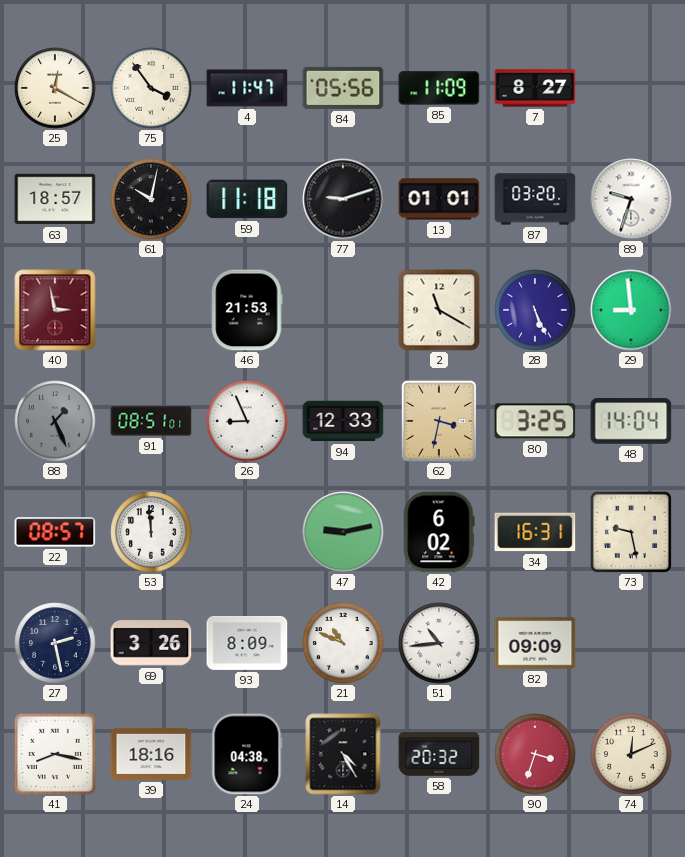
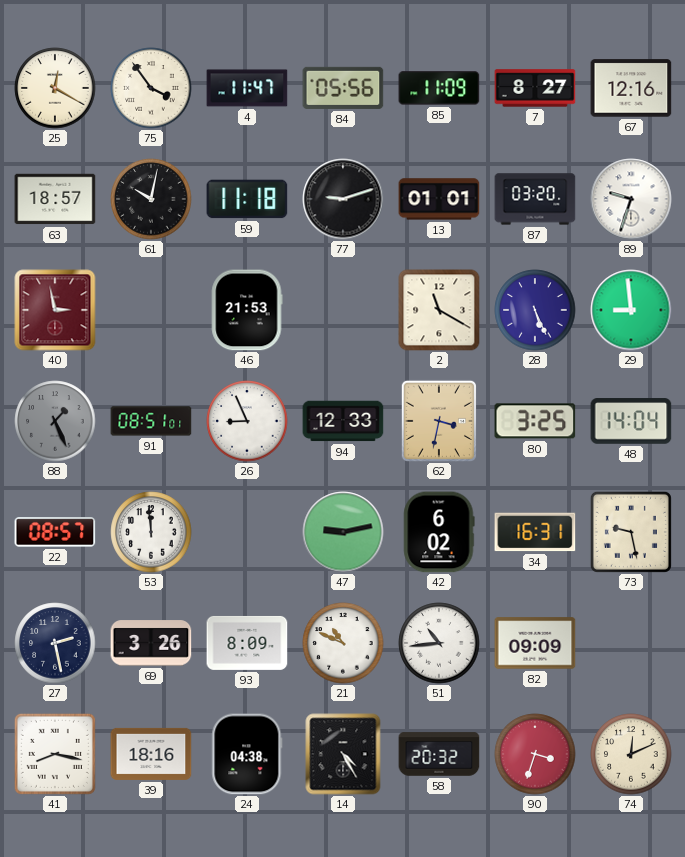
67: none -> 12:16
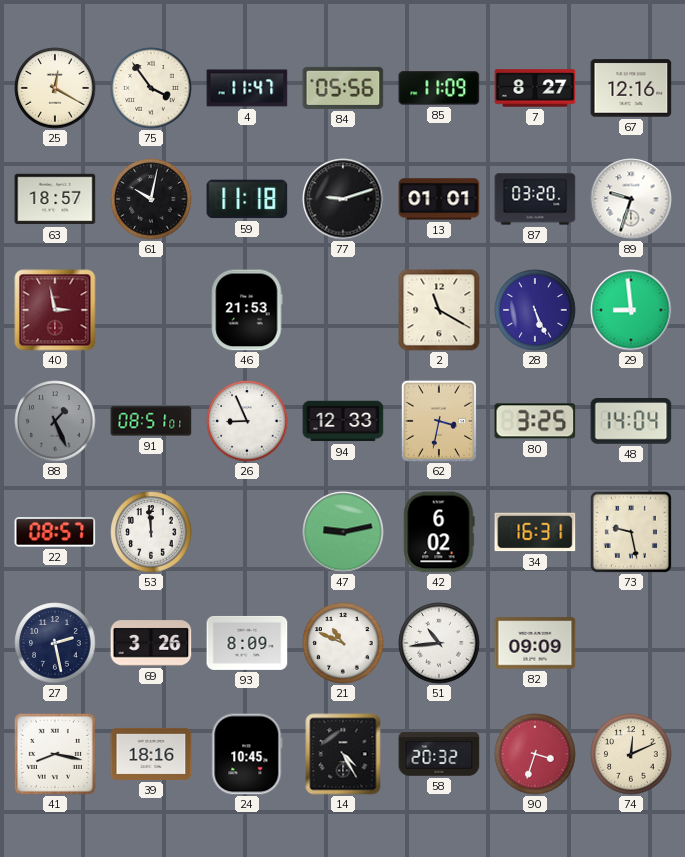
24: 04:38 -> 10:45
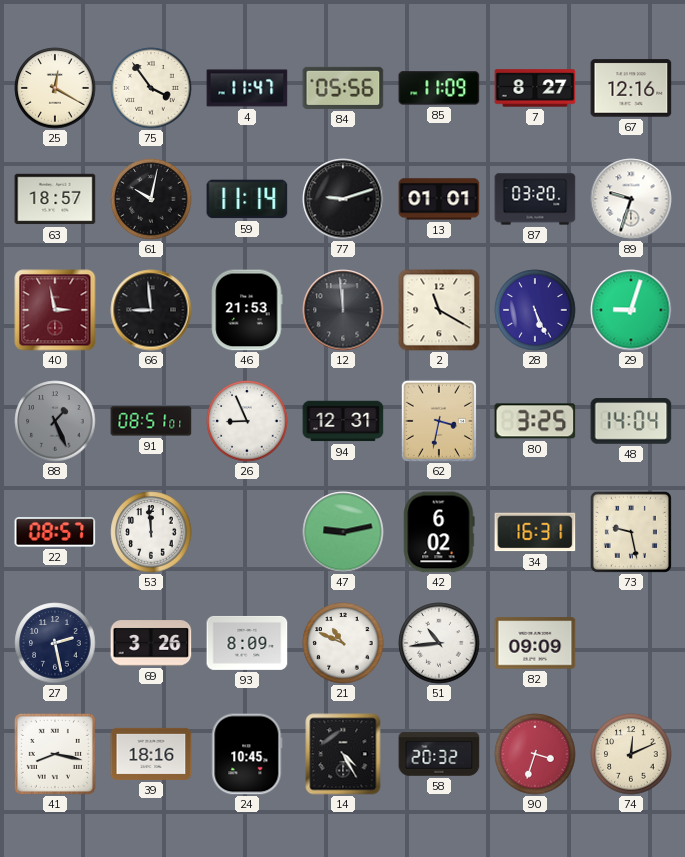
59: 11:18 -> 11:14
66: none -> 8:59
12: none -> 11:59
29: 8:59 -> 9:03
94: 12:33 -> 12:31
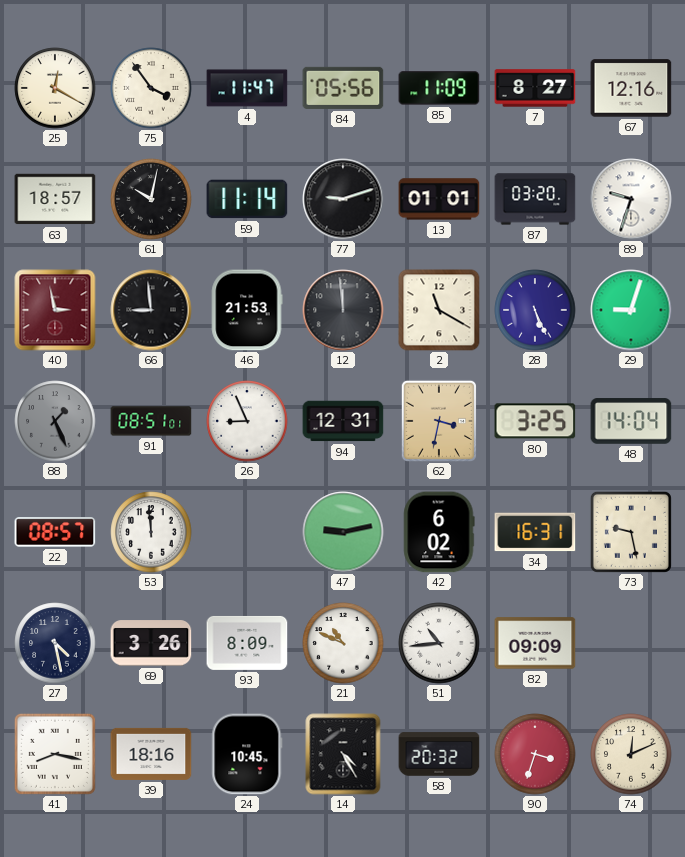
27: 2:28 -> 4:28
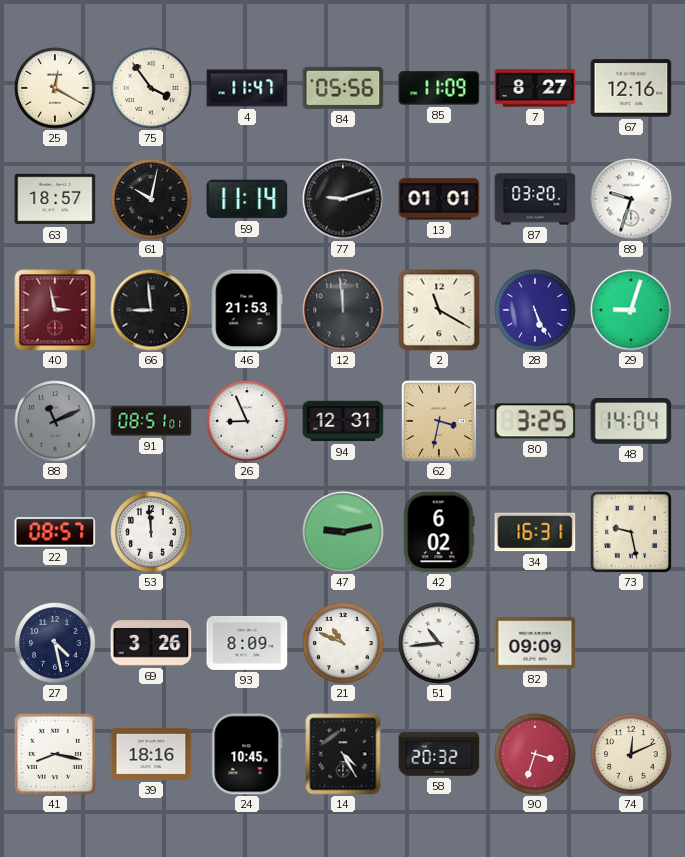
88: 1:26 -> 11:11
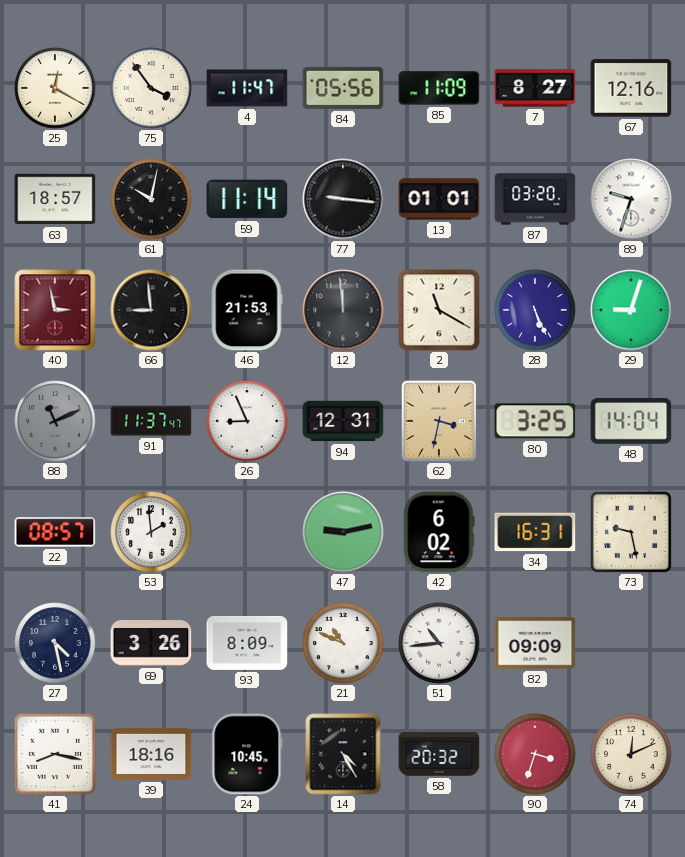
77: 9:12 -> 9:16
91: 08:51 -> 11:37
53: 11:59 -> 1:59
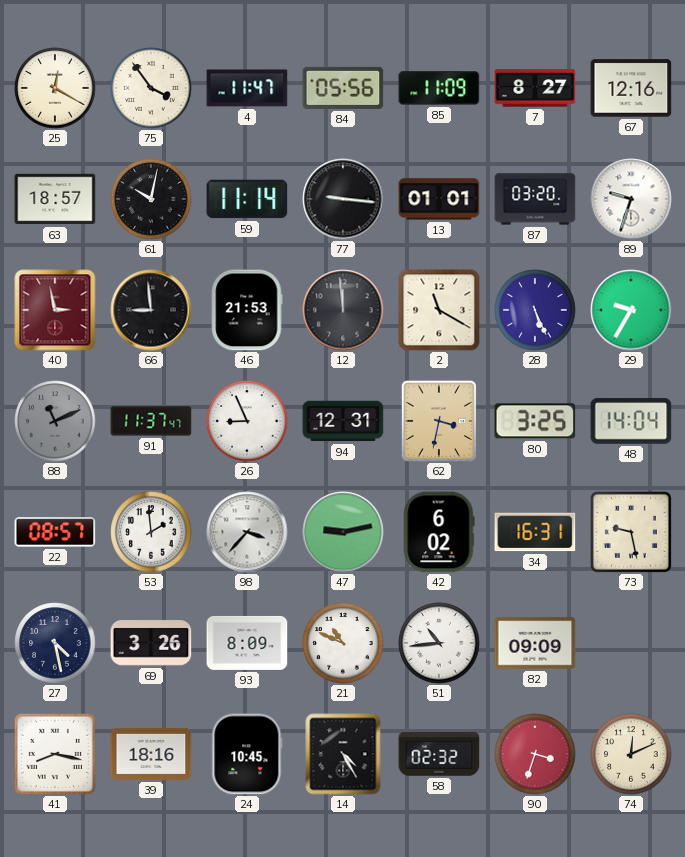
29: 9:03 -> 9:35
98: none -> 3:37
58: 20:32 -> 02:32
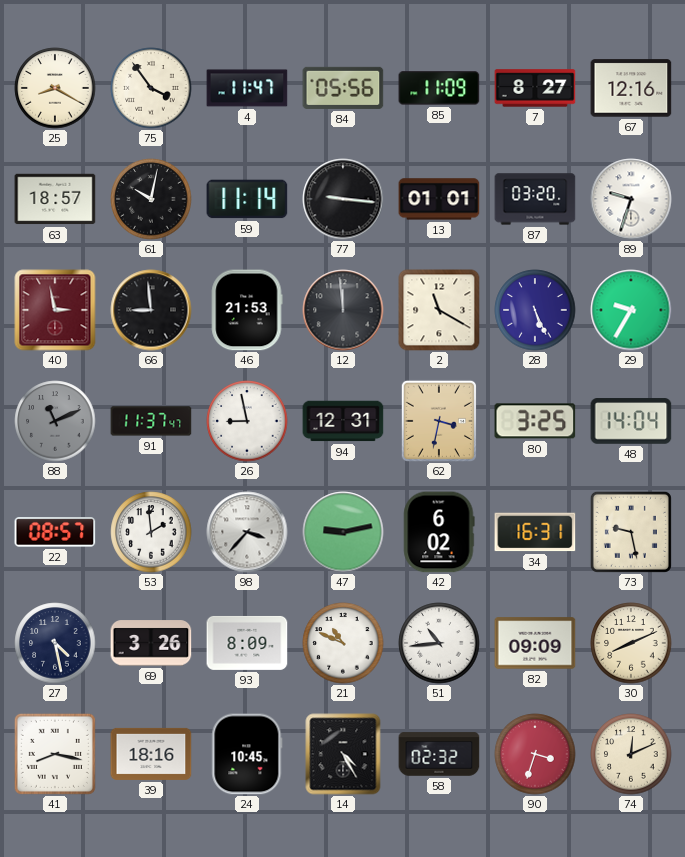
25: 12:20 -> 8:20
26: 8:56 -> 8:58
30: none -> 8:11
